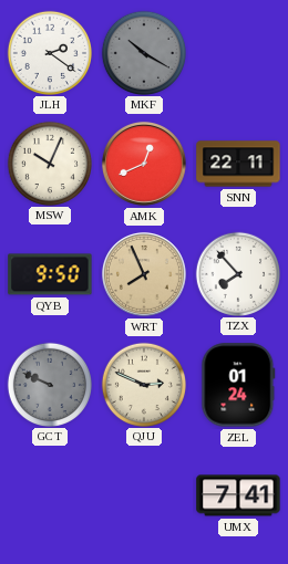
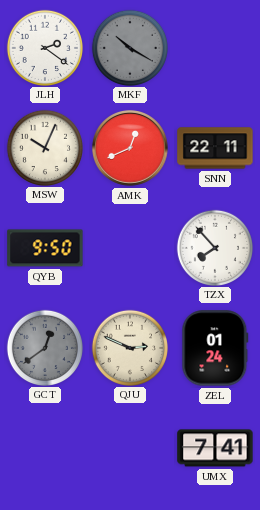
WRT: 7:56 -> none
GCT: 9:49 -> 12:39
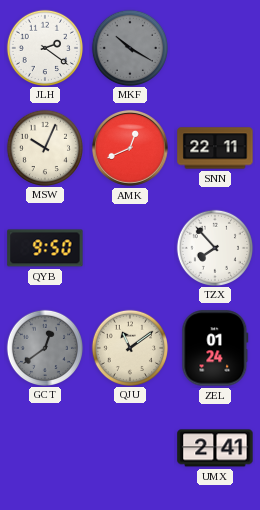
QJU: 2:49 -> 11:09
UMX: 7:41 -> 2:41
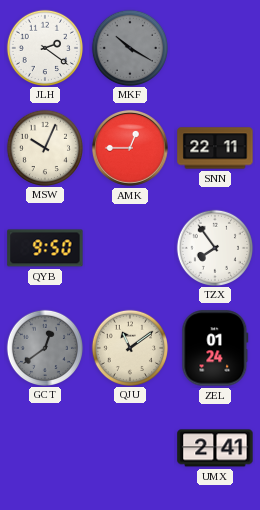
AMK: 12:41 -> 12:45
TZX: 7:53 -> 7:54
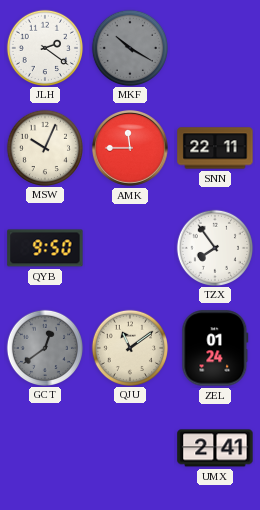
AMK: 12:45 -> 11:45
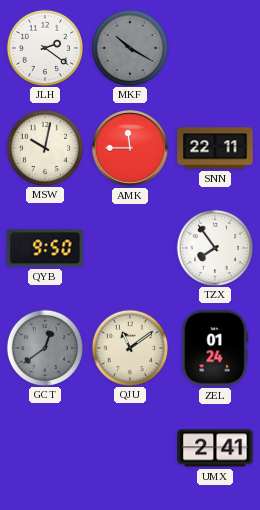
MSW: 10:04 -> 10:02
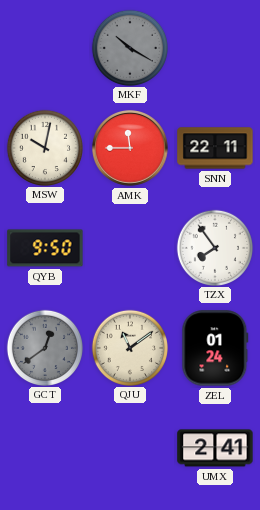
JLH: 2:21 -> none
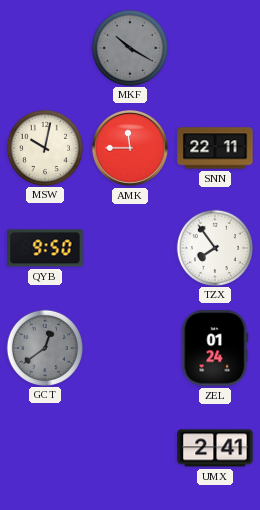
QJU: 11:09 -> none
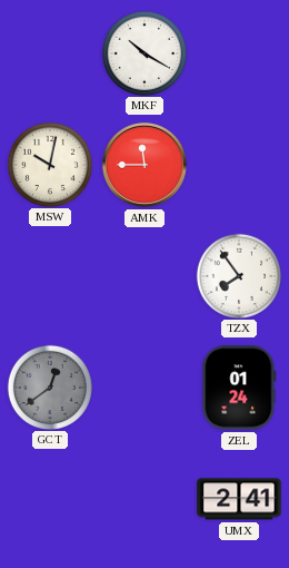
MKF dial: grey -> white
SNN: 22:11 -> none
QYB: 9:50 -> none
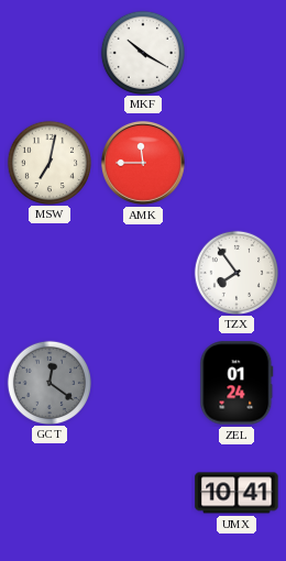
MSW: 10:02 -> 7:02
GCT: 12:39 -> 12:21
UMX: 2:41 -> 10:41
